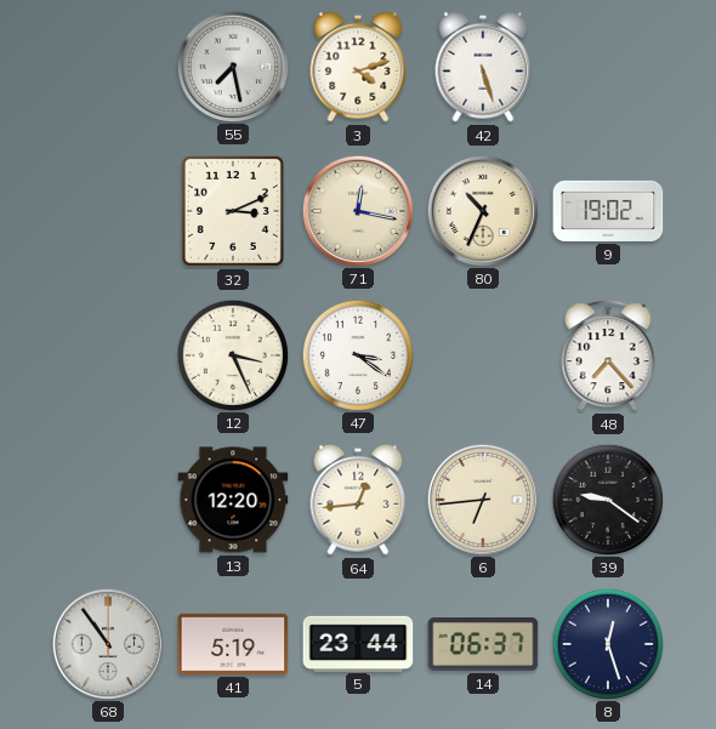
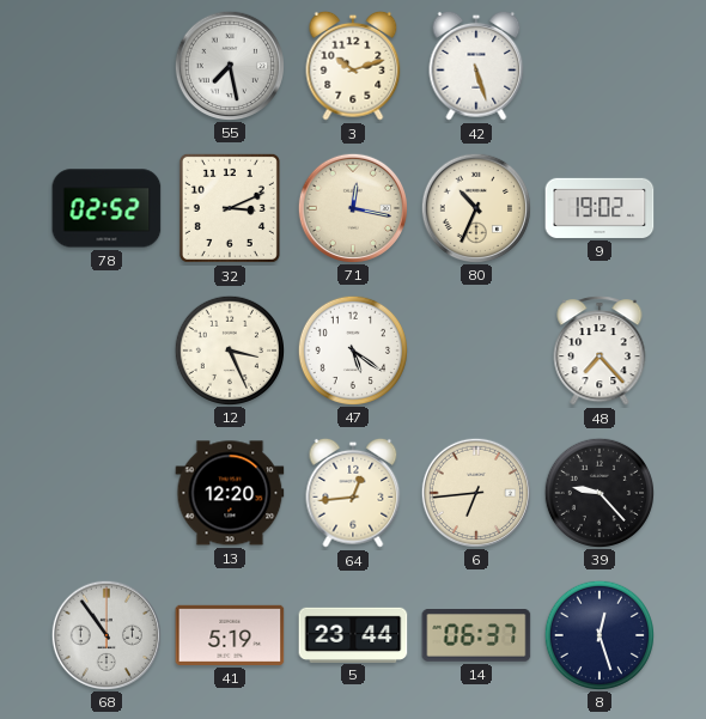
3: 4:12 -> 10:12
78: none -> 02:52
47: 3:21 -> 5:21
39: 9:21 -> 9:23
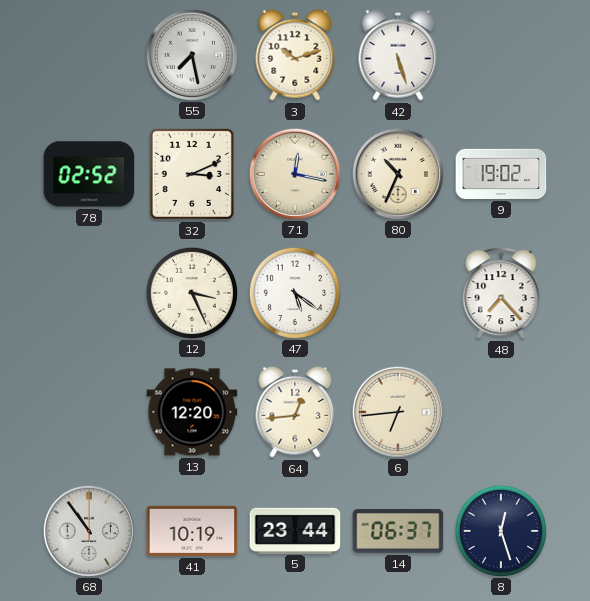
39: 9:23 -> none
41: 5:19 -> 10:19
